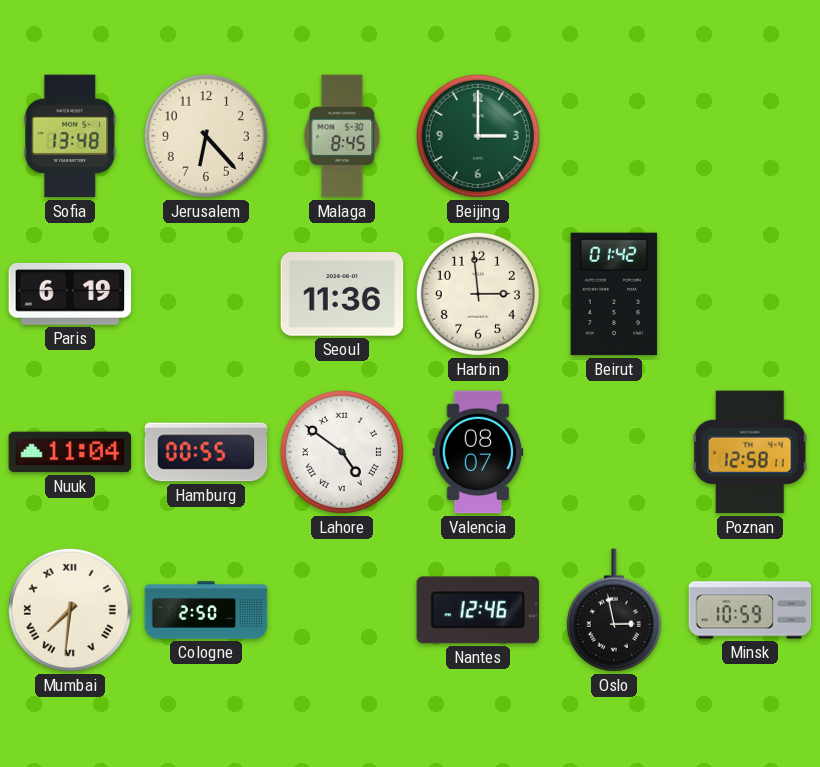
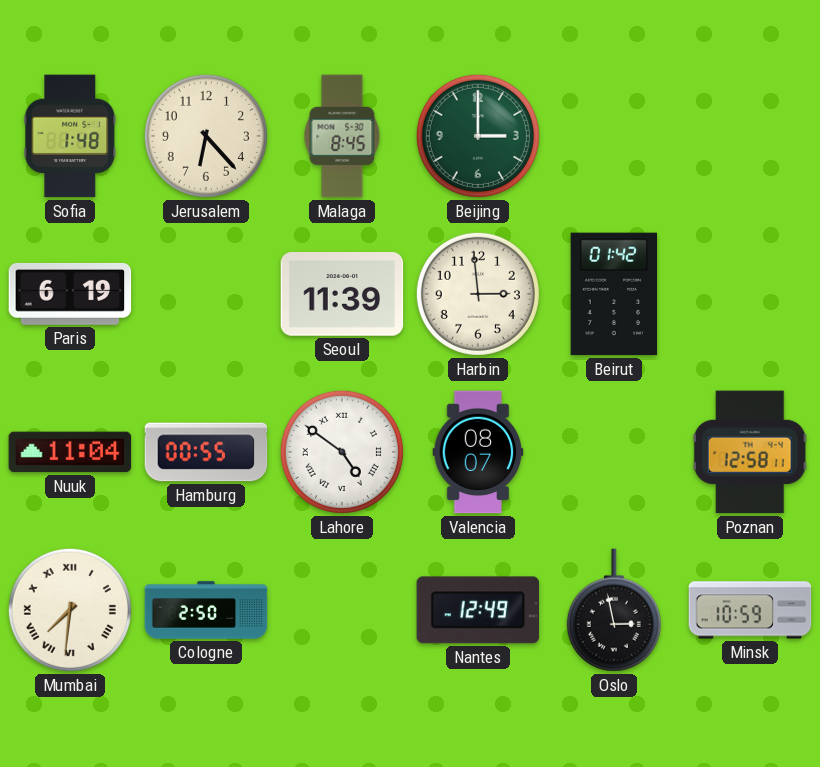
Sofia: 13:48 -> 1:48
Seoul: 11:36 -> 11:39
Nantes: 12:46 -> 12:49
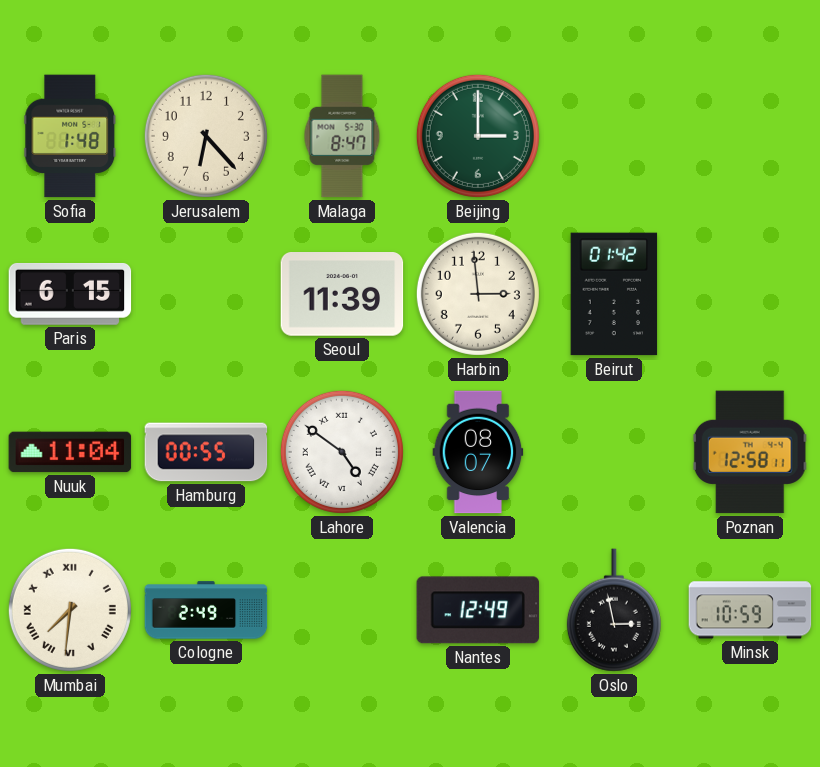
Malaga: 8:45 -> 8:47
Paris: 6:19 -> 6:15
Cologne: 2:50 -> 2:49
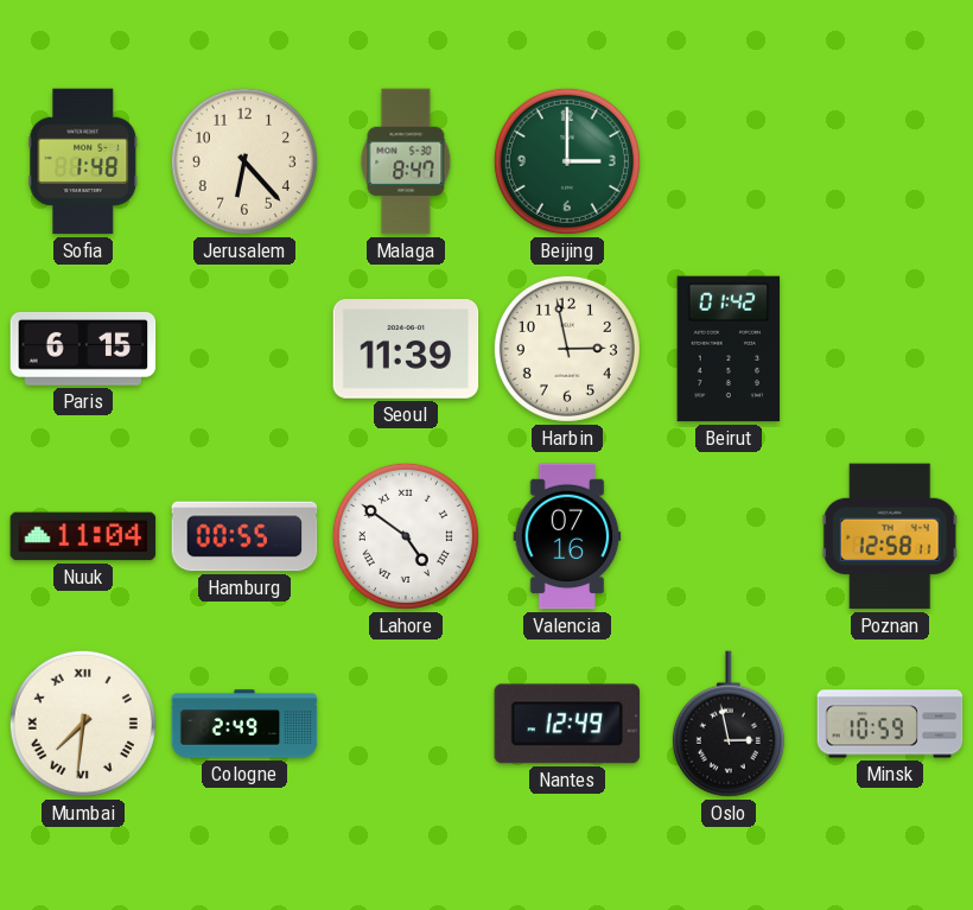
Harbin: 2:59 -> 2:58
Valencia: 08:07 -> 07:16
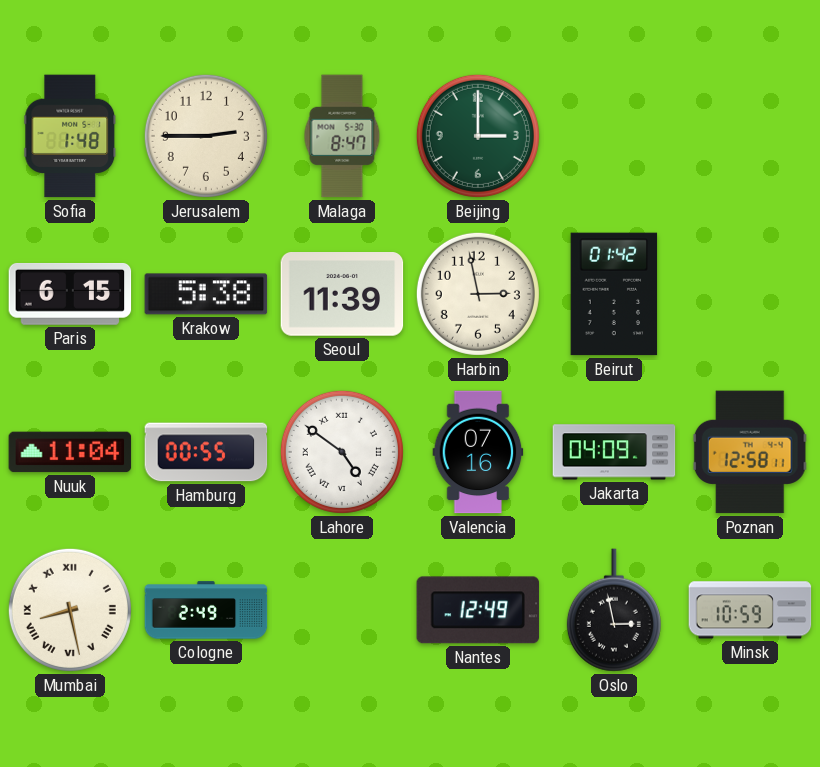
Jerusalem: 6:23 -> 2:45
Krakow: none -> 5:38
Jakarta: none -> 04:09
Mumbai: 7:31 -> 8:28
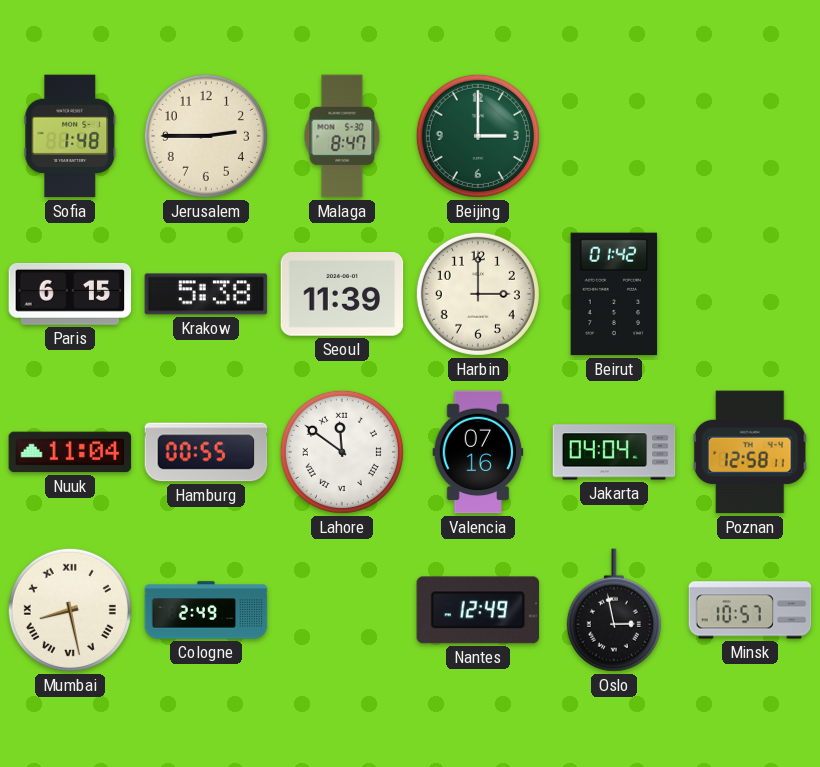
Harbin: 2:58 -> 3:00
Lahore: 4:51 -> 11:51
Jakarta: 04:09 -> 04:04
Minsk: 10:59 -> 10:57
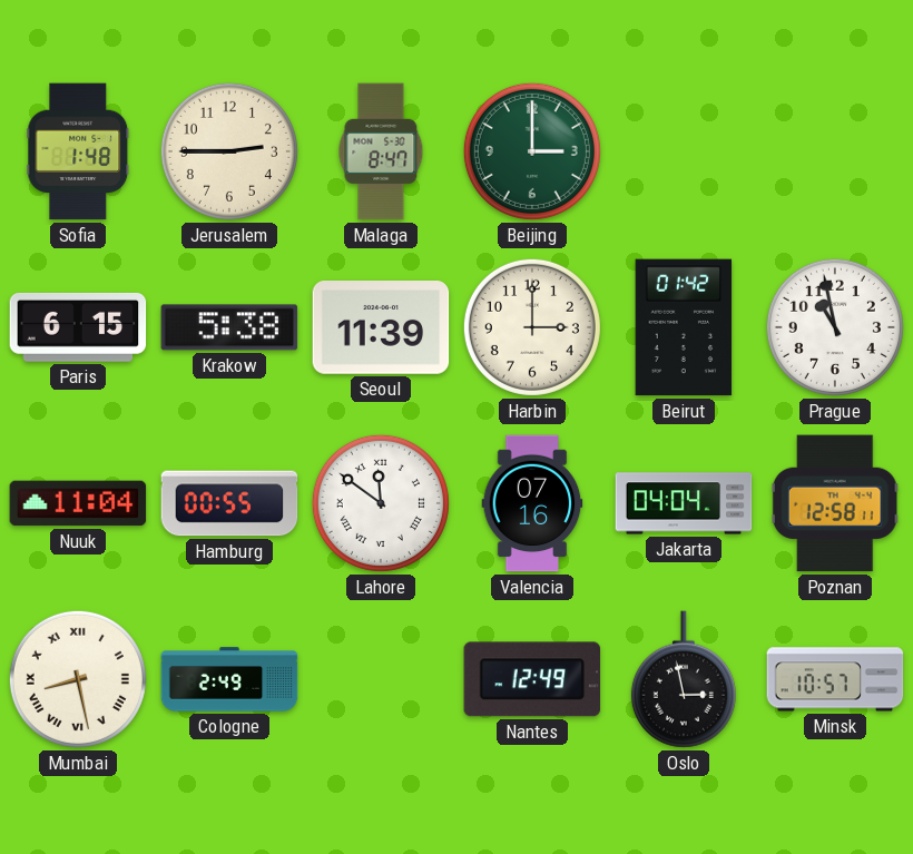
Prague: none -> 10:58
